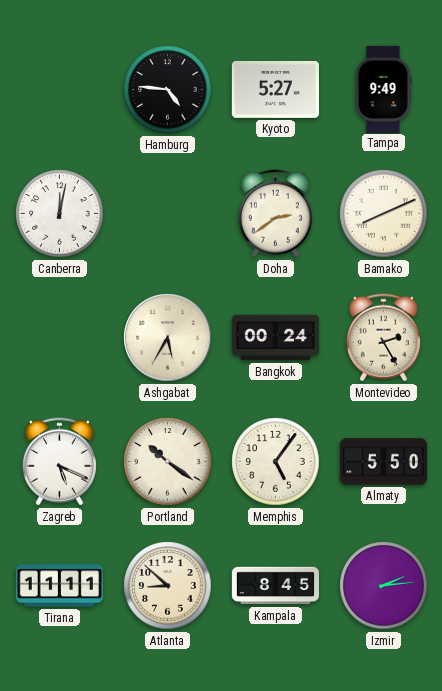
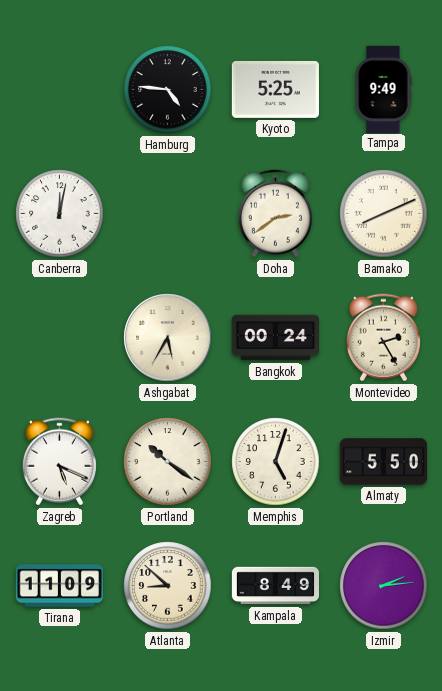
Kyoto: 5:27 -> 5:25
Memphis: 5:06 -> 5:03
Tirana: 11:11 -> 11:09
Kampala: 8:45 -> 8:49
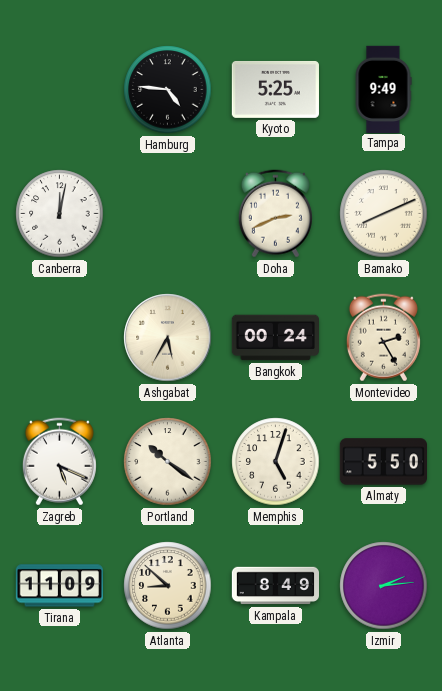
Doha: 2:39 -> 2:41
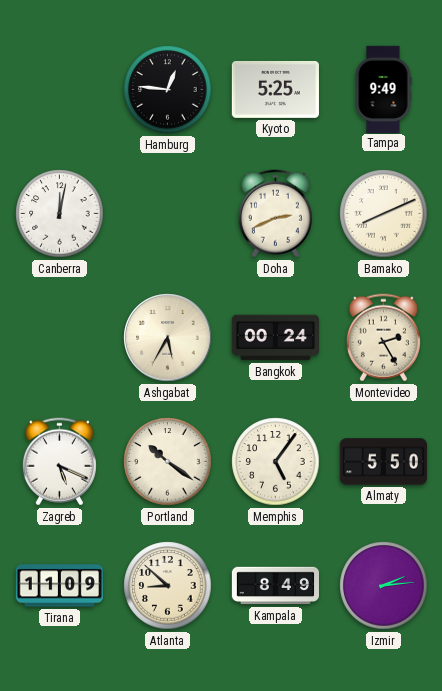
Hamburg: 4:46 -> 12:46
Memphis: 5:03 -> 5:06
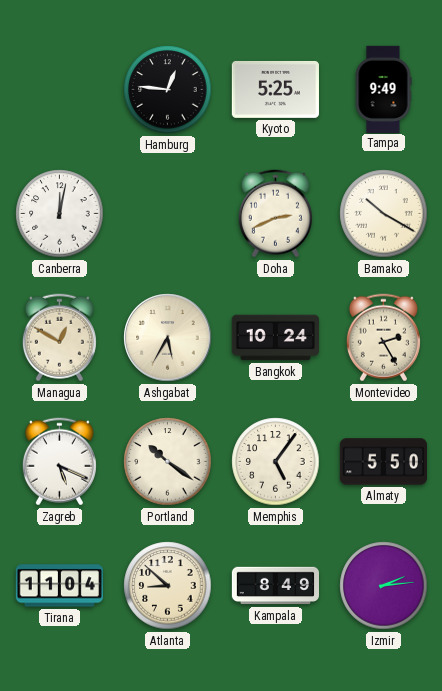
Bamako: 8:11 -> 10:20
Managua: none -> 12:50
Bangkok: 00:24 -> 10:24
Tirana: 11:09 -> 11:04
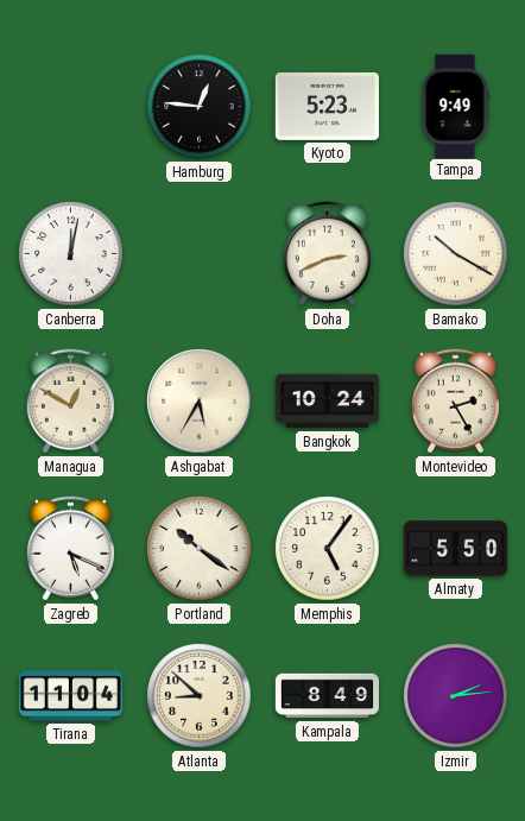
Kyoto: 5:25 -> 5:23
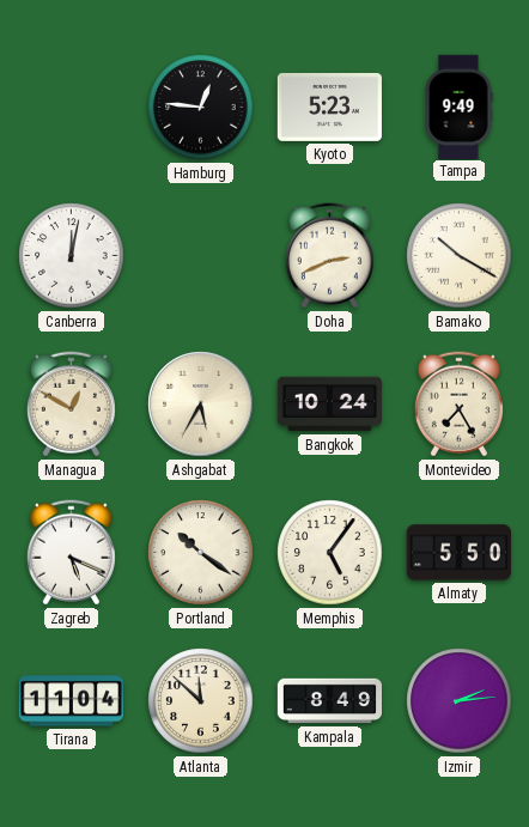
Montevideo: 2:25 -> 7:25
Atlanta: 8:52 -> 11:52
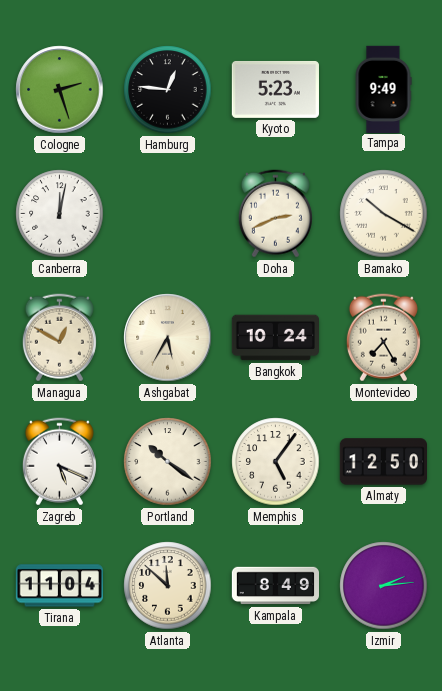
Cologne: none -> 2:27
Almaty: 5:50 -> 12:50
